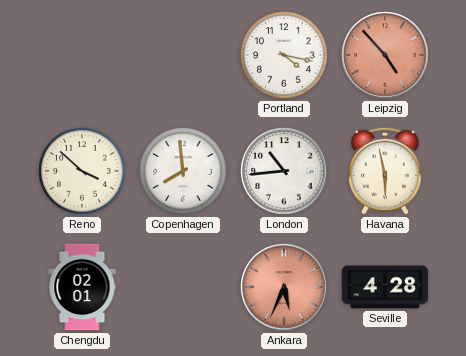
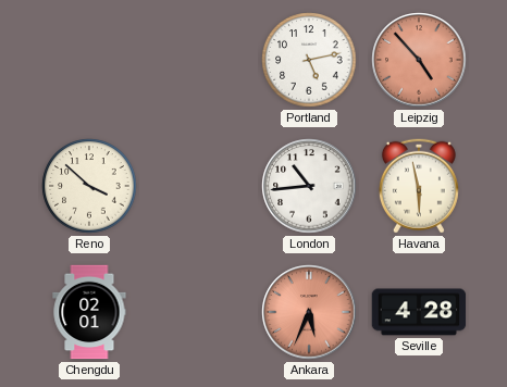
Portland: 4:17 -> 5:13
Copenhagen: 7:59 -> none
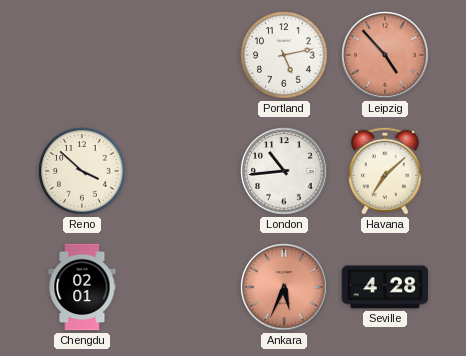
Havana: 5:58 -> 7:08
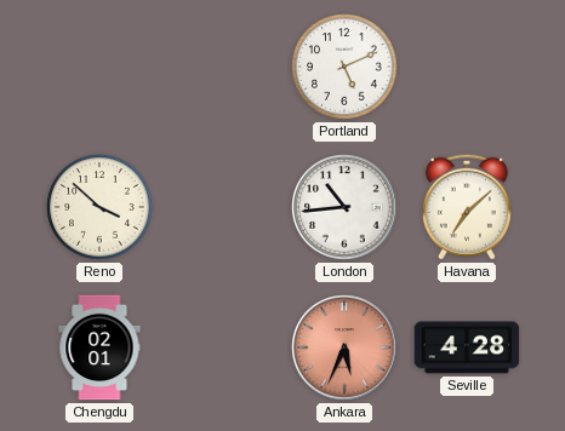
Portland: 5:13 -> 5:11
Leipzig: 4:53 -> none
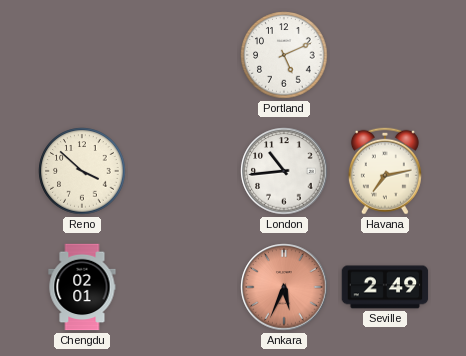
Havana: 7:08 -> 7:13
Seville: 4:28 -> 2:49
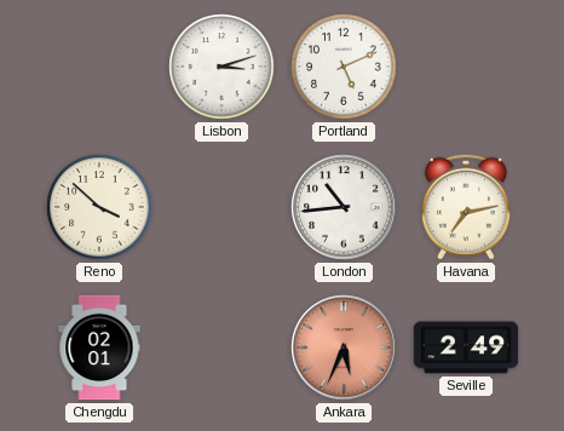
Lisbon: none -> 3:12
